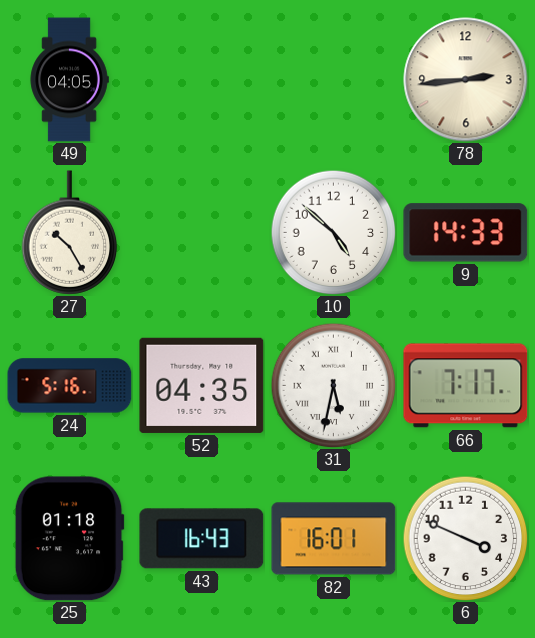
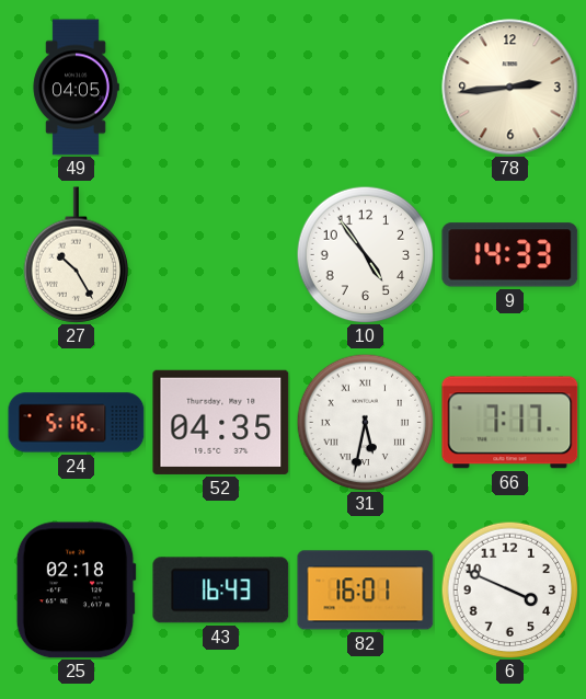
10: 4:52 -> 4:54
25: 01:18 -> 02:18
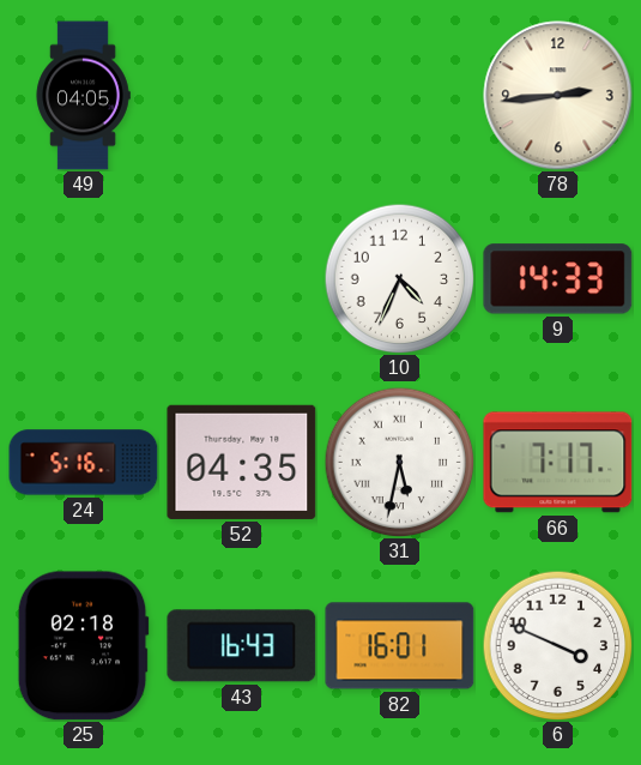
27: 10:25 -> none
10: 4:54 -> 4:34
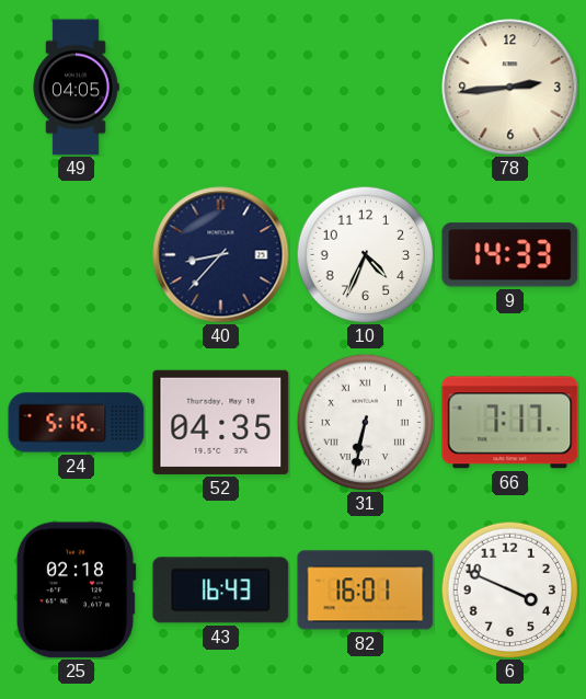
40: none -> 8:37
31: 5:32 -> 6:32
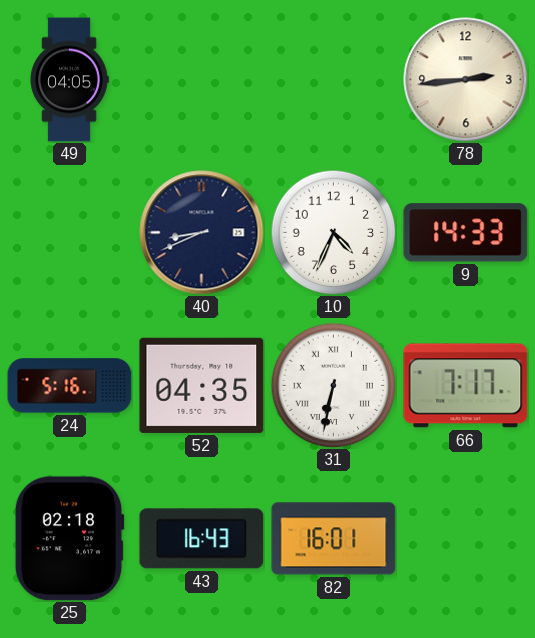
40: 8:37 -> 8:41
6: 3:49 -> none
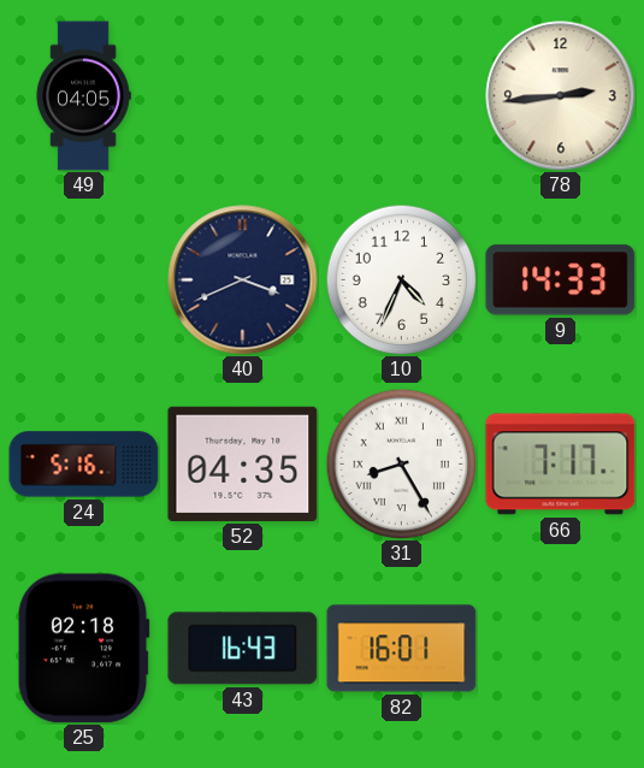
40: 8:41 -> 3:41
31: 6:32 -> 8:25
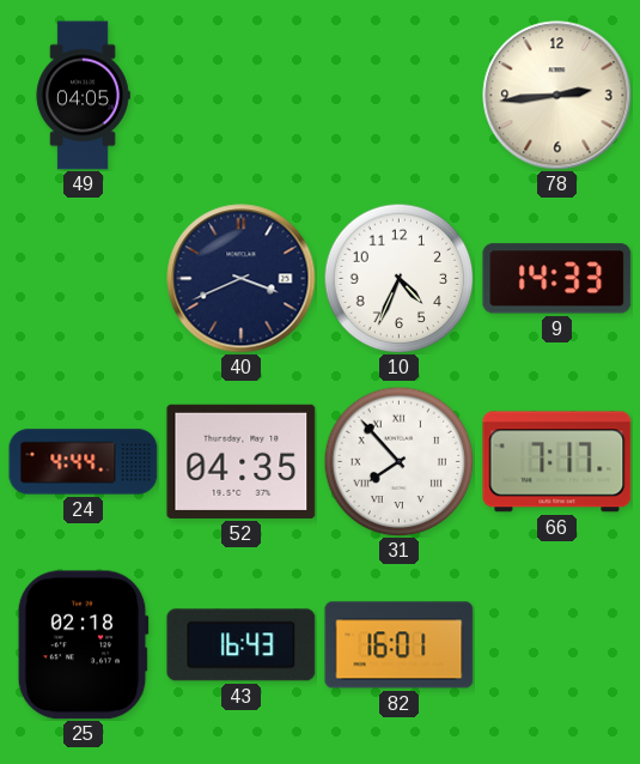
24: 5:16 -> 4:44
31: 8:25 -> 7:53
